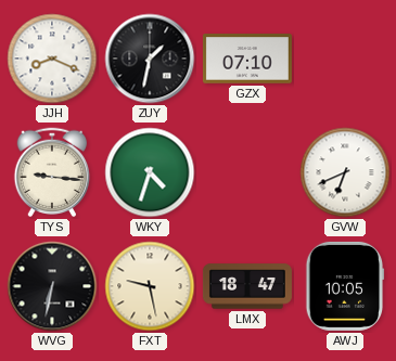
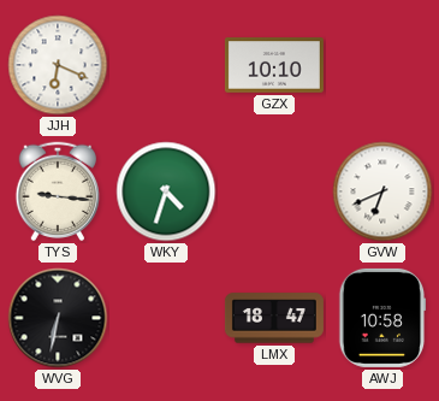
JJH: 8:19 -> 6:19
ZUY: 1:32 -> none
GZX: 07:10 -> 10:10
FXT: 9:28 -> none
AWJ: 10:05 -> 10:58
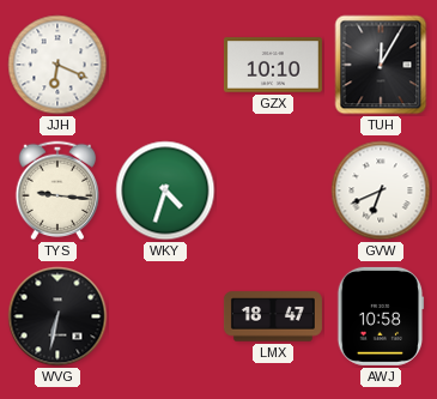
TUH: none -> 12:05
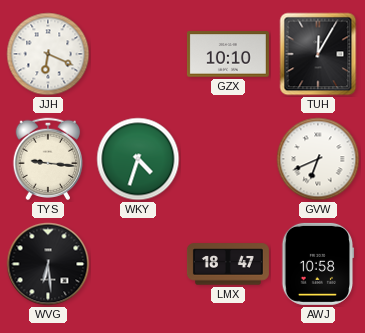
WVG: 6:32 -> 6:29
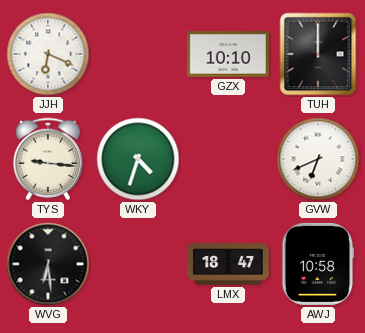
TUH: 12:05 -> 12:00
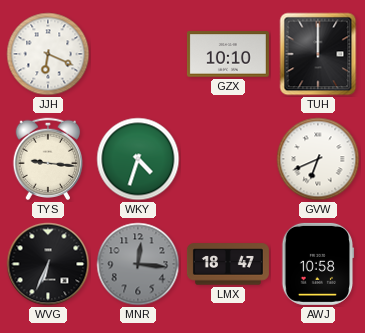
WVG: 6:29 -> 6:34
MNR: none -> 12:16
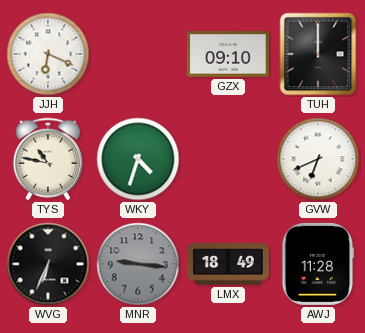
GZX: 10:10 -> 09:10
TYS: 9:16 -> 10:47
MNR: 12:16 -> 9:16
LMX: 18:47 -> 18:49
AWJ: 10:58 -> 11:28
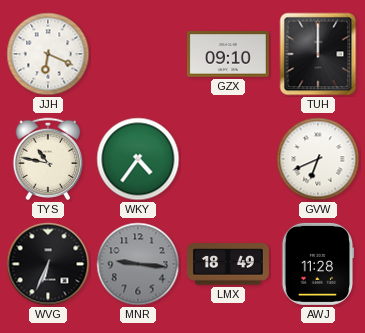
WKY: 4:33 -> 4:36
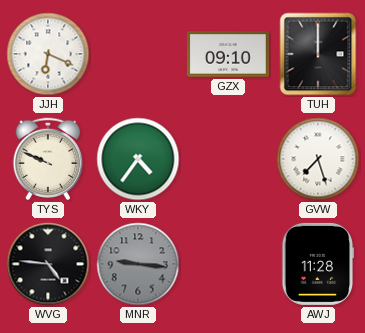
TYS: 10:47 -> 9:49
GVW: 6:41 -> 7:27
WVG: 6:34 -> 4:46
LMX: 18:49 -> none
